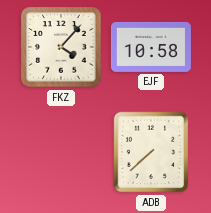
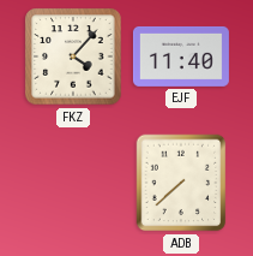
EJF: 10:58 -> 11:40
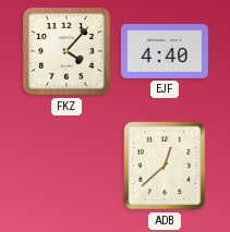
EJF: 11:40 -> 4:40
ADB: 7:38 -> 12:38
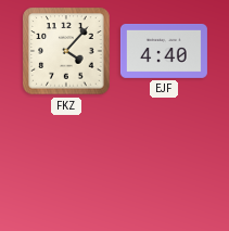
ADB: 12:38 -> none
